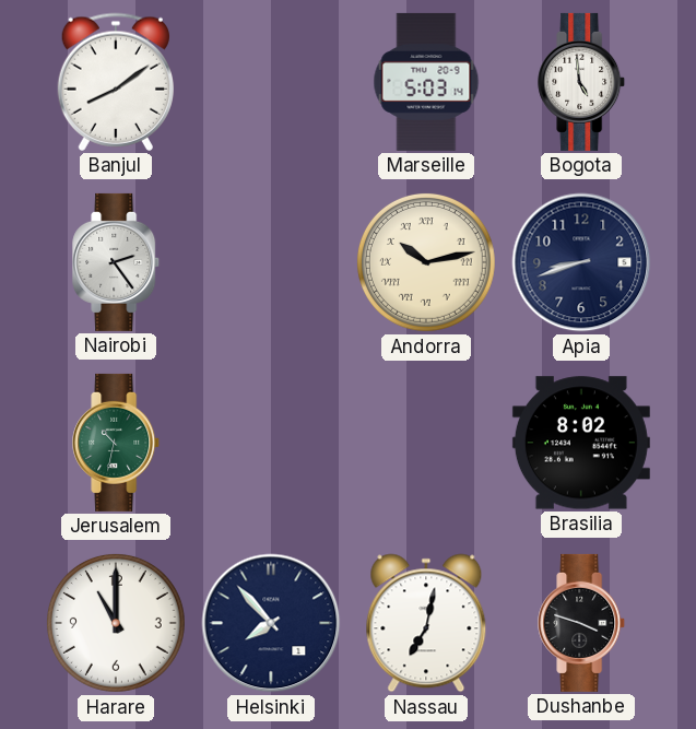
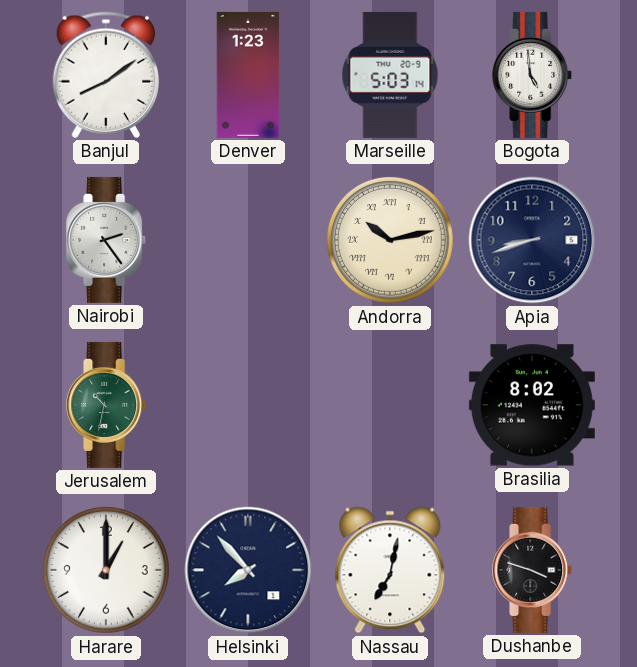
Denver: none -> 1:23
Harare: 11:00 -> 1:00
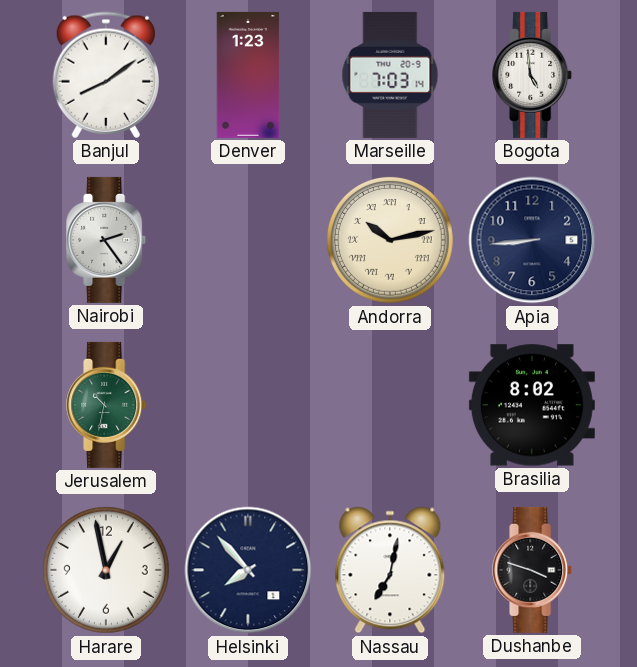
Marseille: 5:03 -> 7:03
Apia: 8:42 -> 8:44
Harare: 1:00 -> 12:58
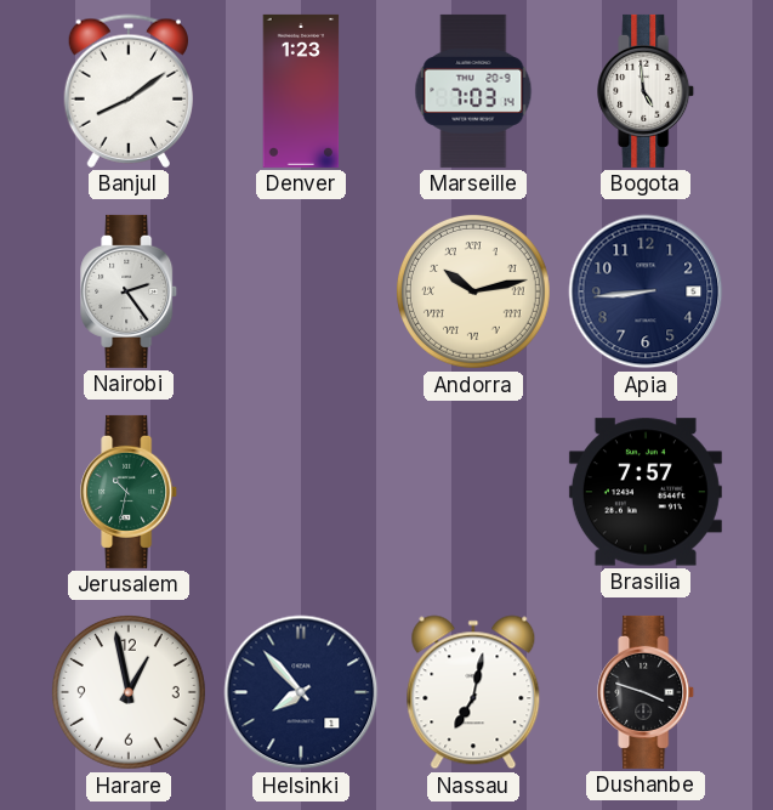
Brasilia: 8:02 -> 7:57
